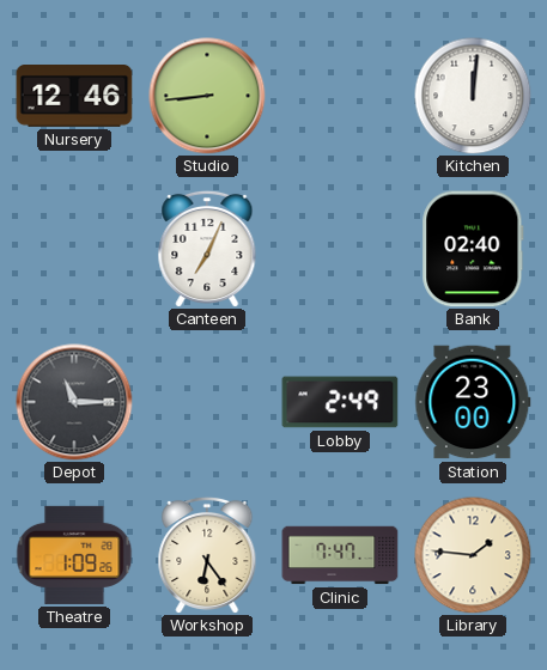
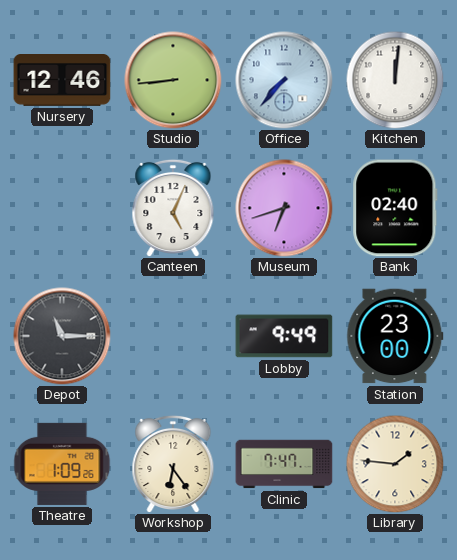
Office: none -> 7:37
Canteen: 7:04 -> 5:04
Museum: none -> 6:42
Lobby: 2:49 -> 9:49
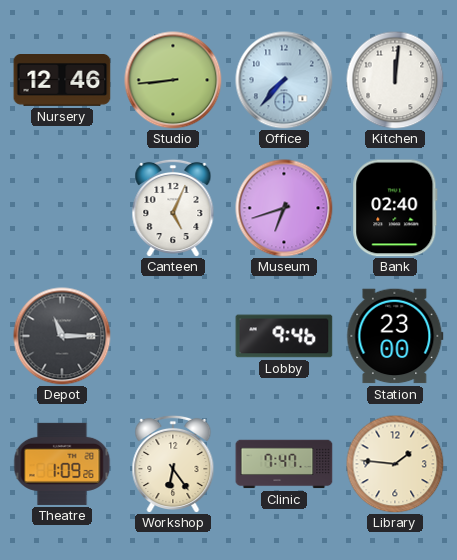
Lobby: 9:49 -> 9:46
